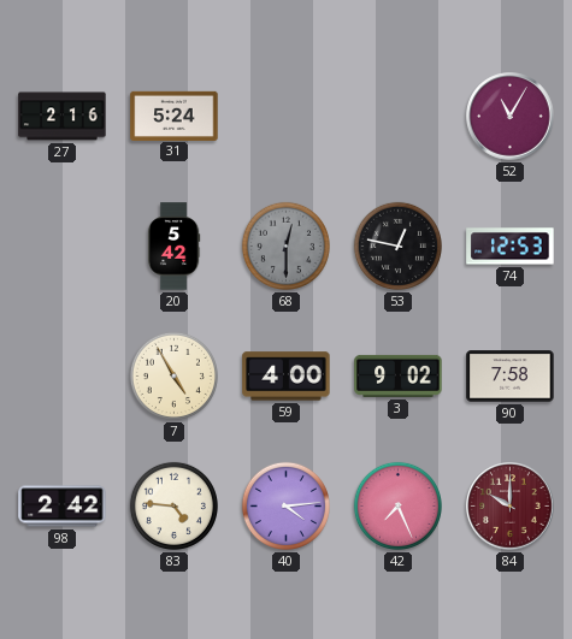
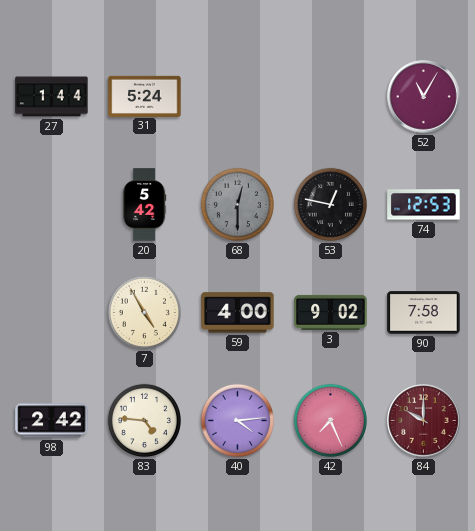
27: 2:16 -> 1:44
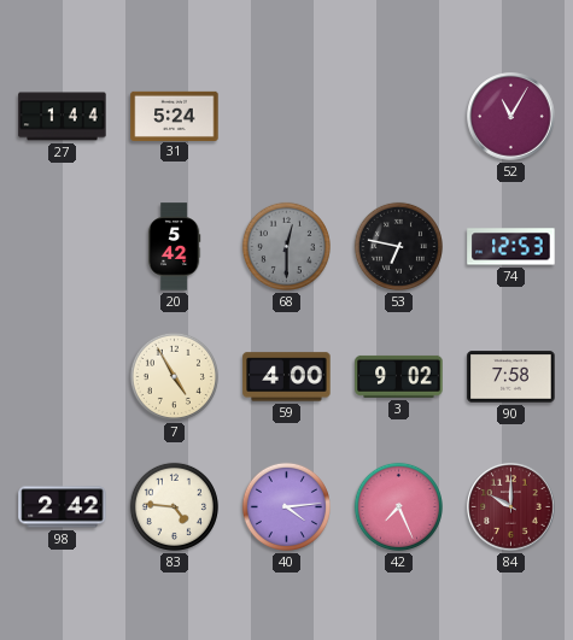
53: 12:47 -> 6:47
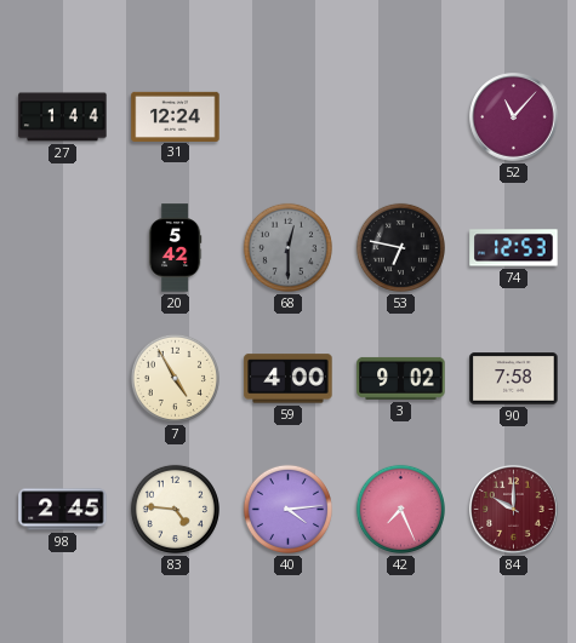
31: 5:24 -> 12:24
52: 11:05 -> 11:07
98: 2:42 -> 2:45
